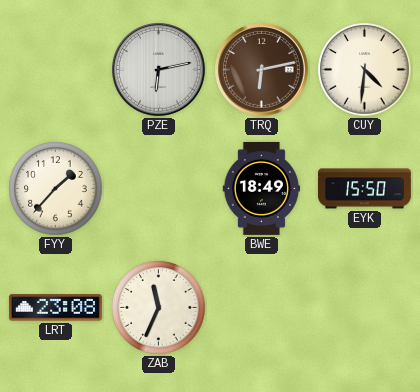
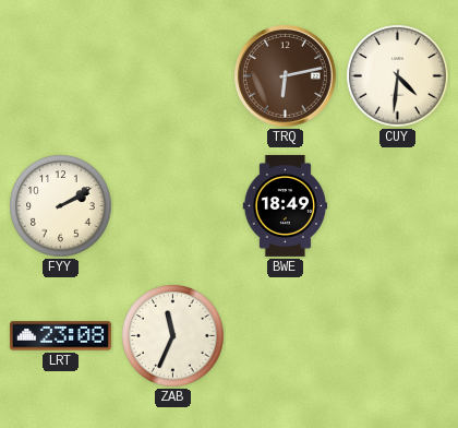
PZE: 6:13 -> none
FYY: 1:37 -> 2:10
EYK: 15:50 -> none
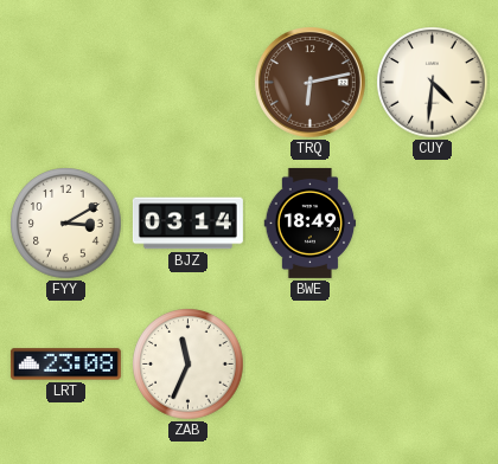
FYY: 2:10 -> 3:10
BJZ: none -> 03:14
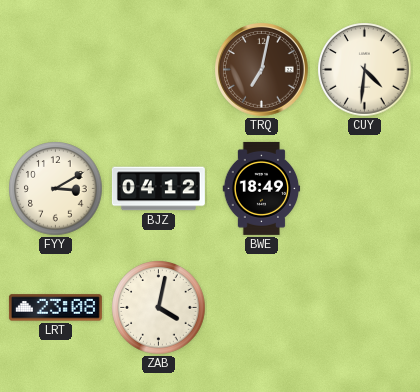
TRQ: 6:13 -> 7:02
BJZ: 03:14 -> 04:12
ZAB: 11:34 -> 4:02
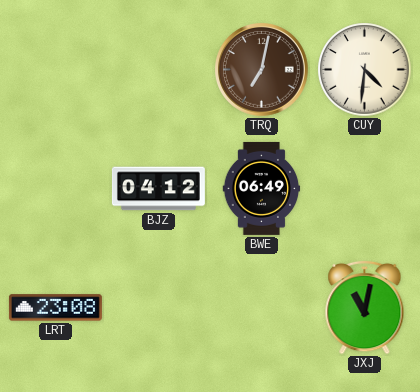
FYY: 3:10 -> none
BWE: 18:49 -> 06:49
ZAB: 4:02 -> none
JXJ: none -> 11:02
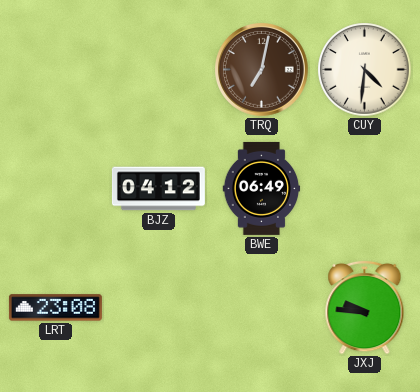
JXJ: 11:02 -> 9:46
